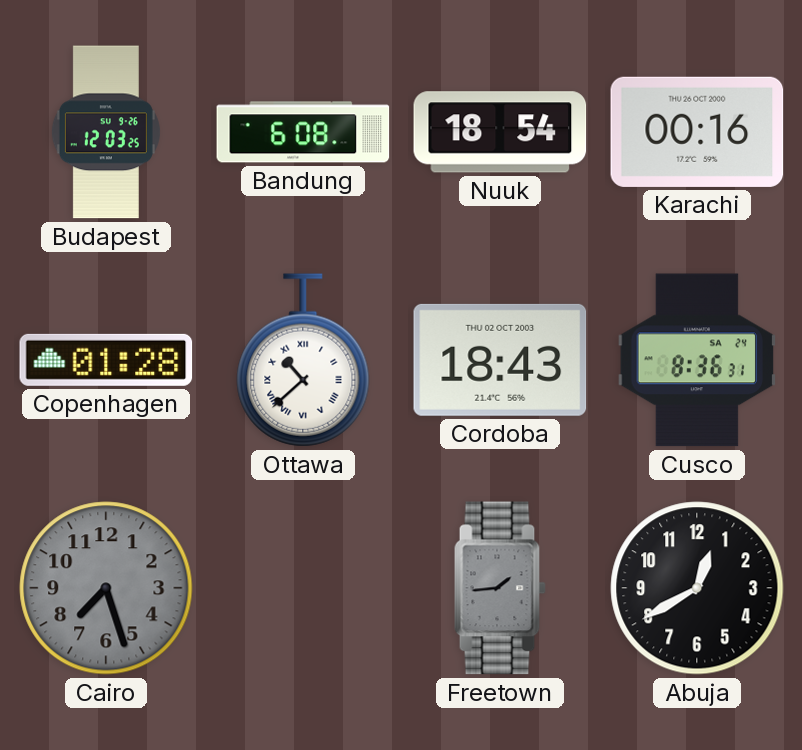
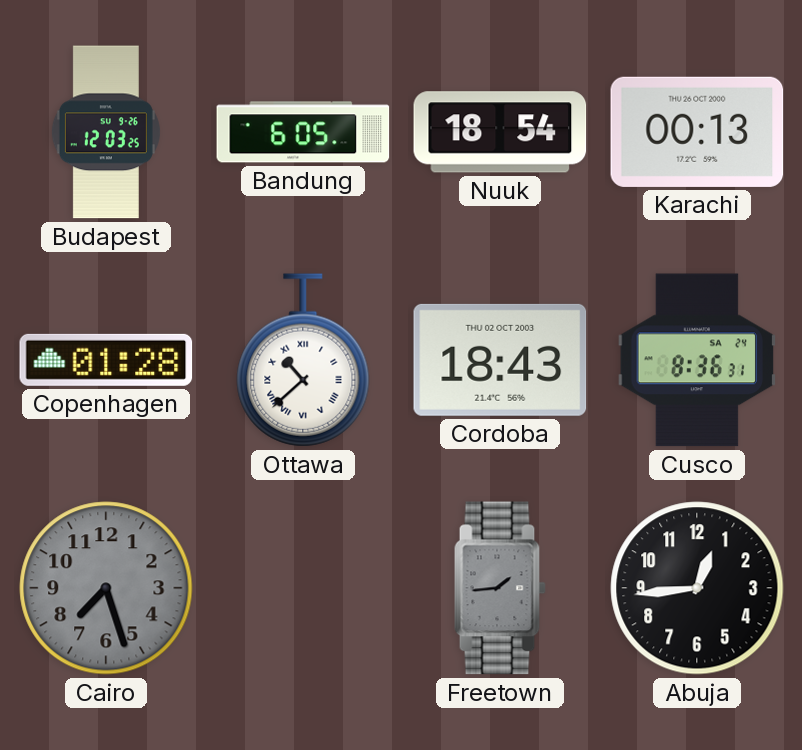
Bandung: 6:08 -> 6:05
Karachi: 00:16 -> 00:13
Abuja: 12:40 -> 12:44
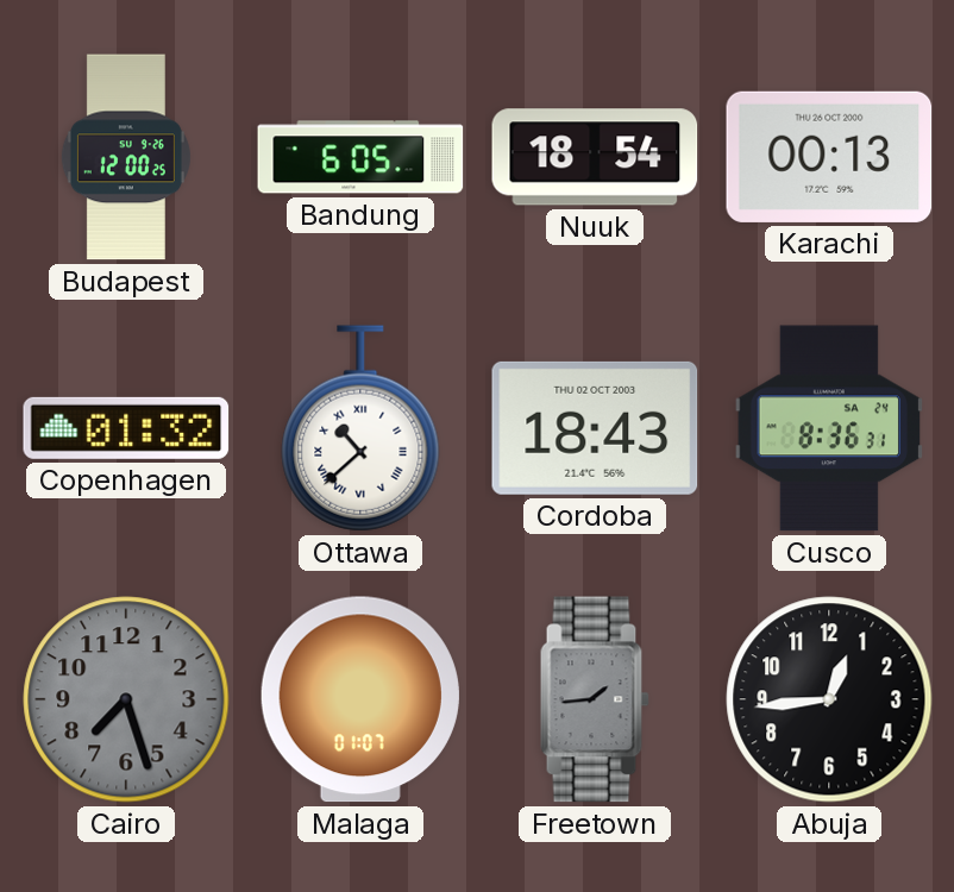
Budapest: 12:03 -> 12:00
Copenhagen: 01:28 -> 01:32
Malaga: none -> 01:07
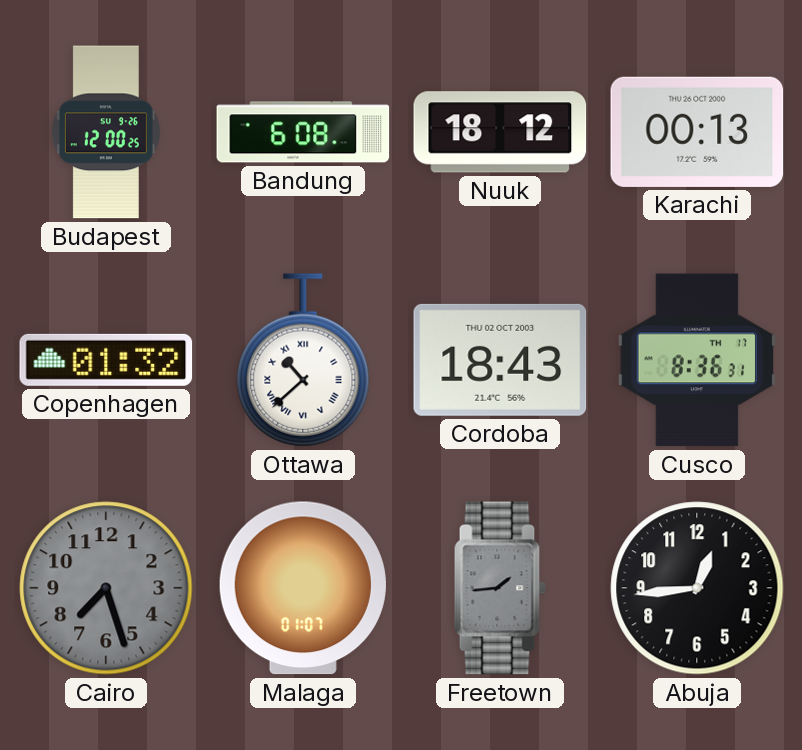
Bandung: 6:05 -> 6:08
Nuuk: 18:54 -> 18:12
Cusco date: SA 24 -> TH 17
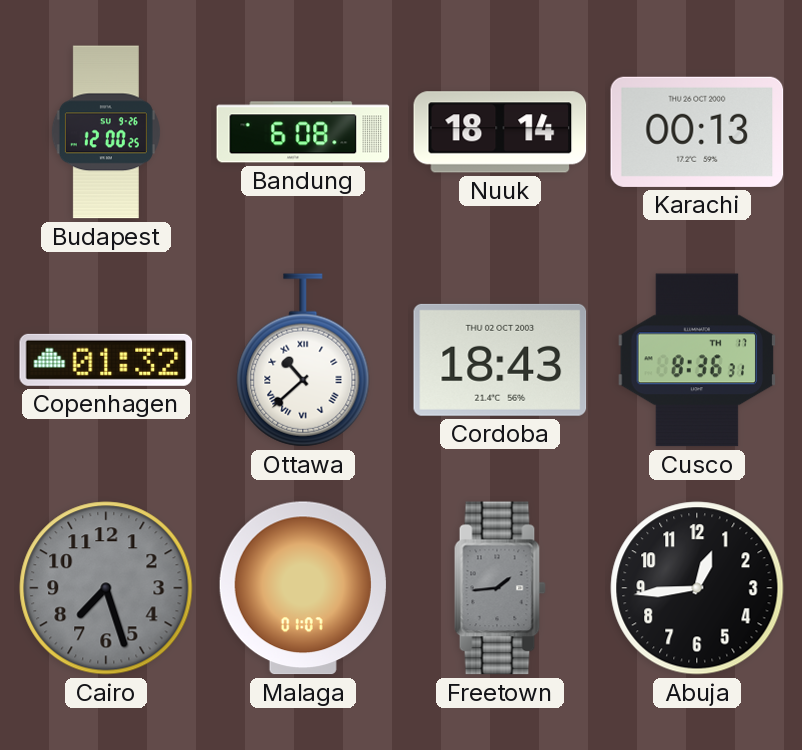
Nuuk: 18:12 -> 18:14
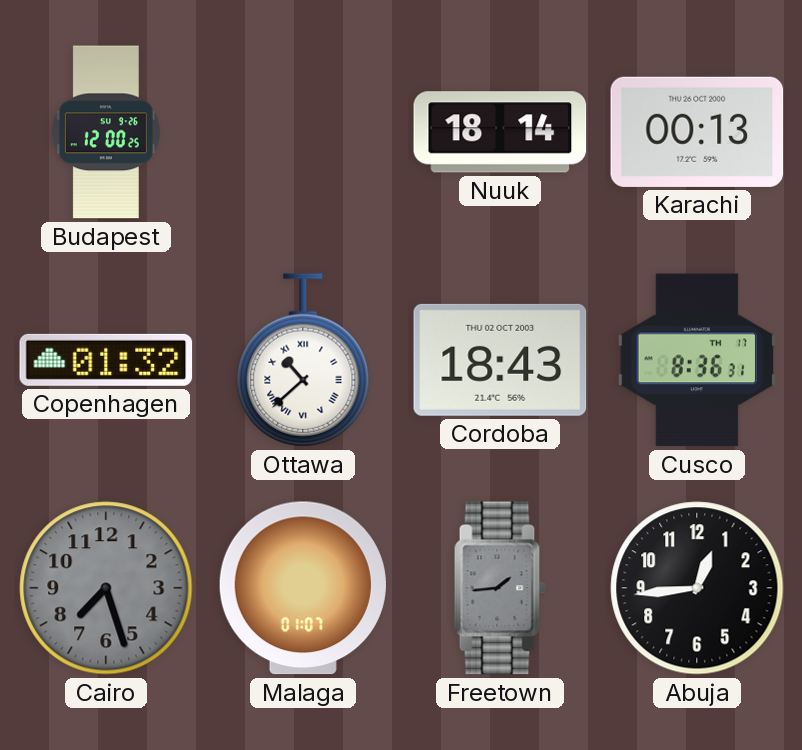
Bandung: 6:08 -> none
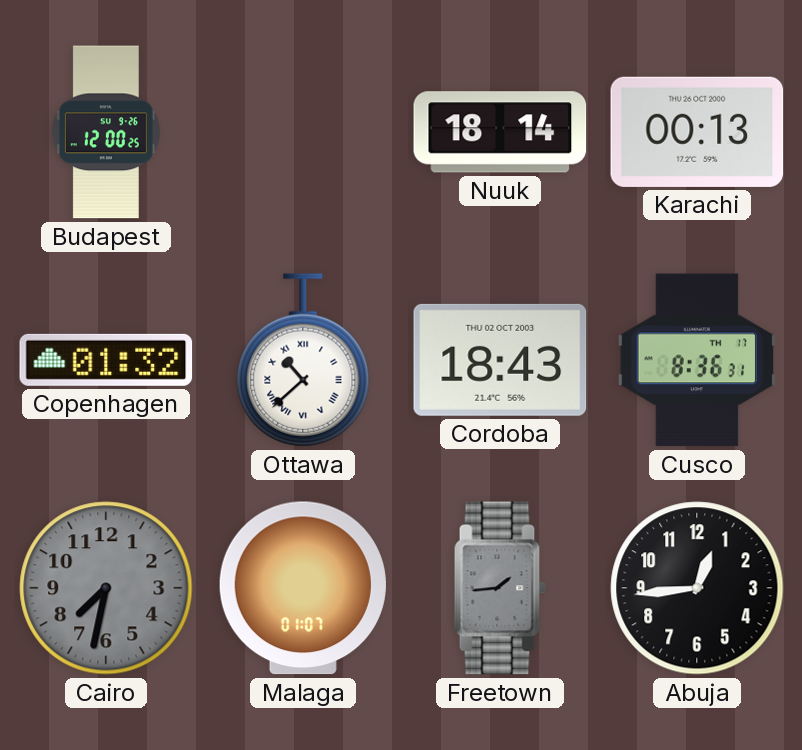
Cairo: 7:27 -> 7:32
